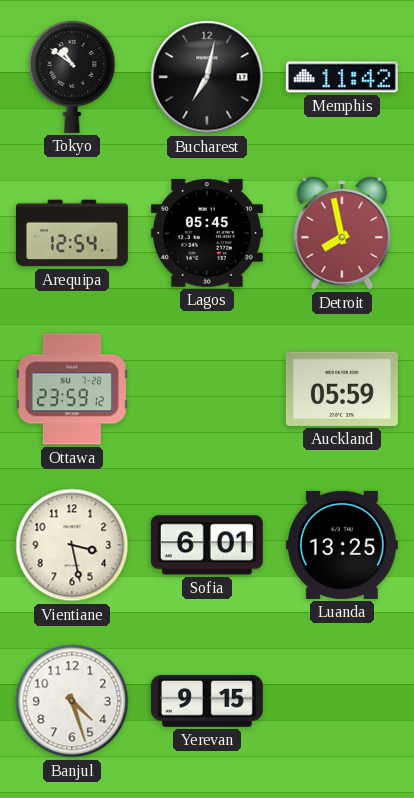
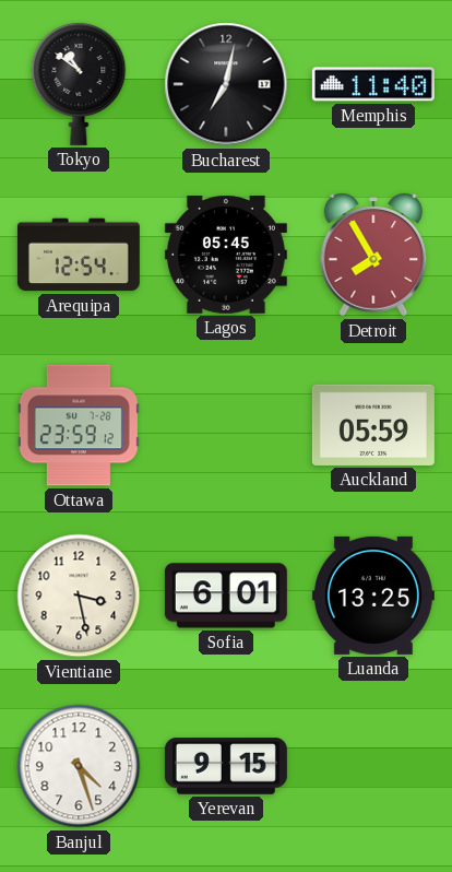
Memphis: 11:42 -> 11:40
Detroit: 7:58 -> 7:55
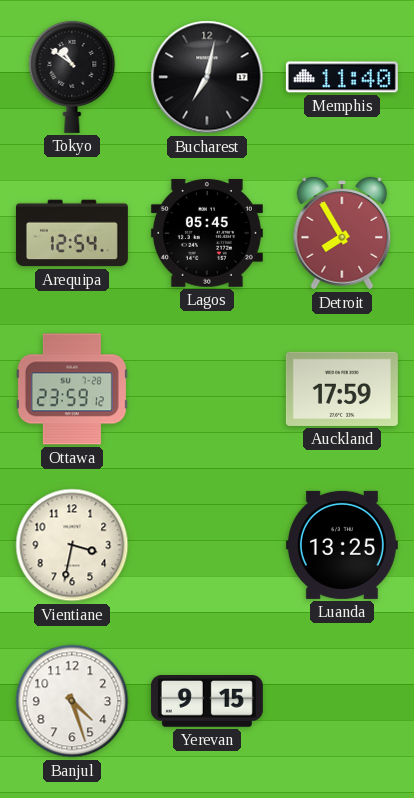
Auckland: 05:59 -> 17:59
Vientiane: 3:28 -> 3:32
Sofia: 6:01 -> none
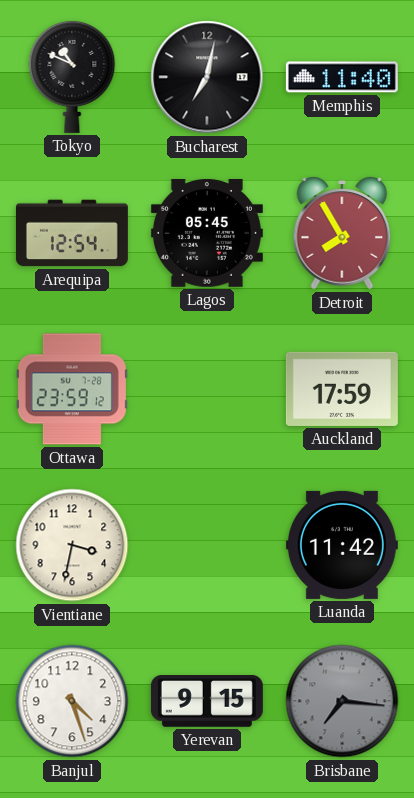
Tokyo: 10:51 -> 10:49
Luanda: 13:25 -> 11:42
Brisbane: none -> 7:16
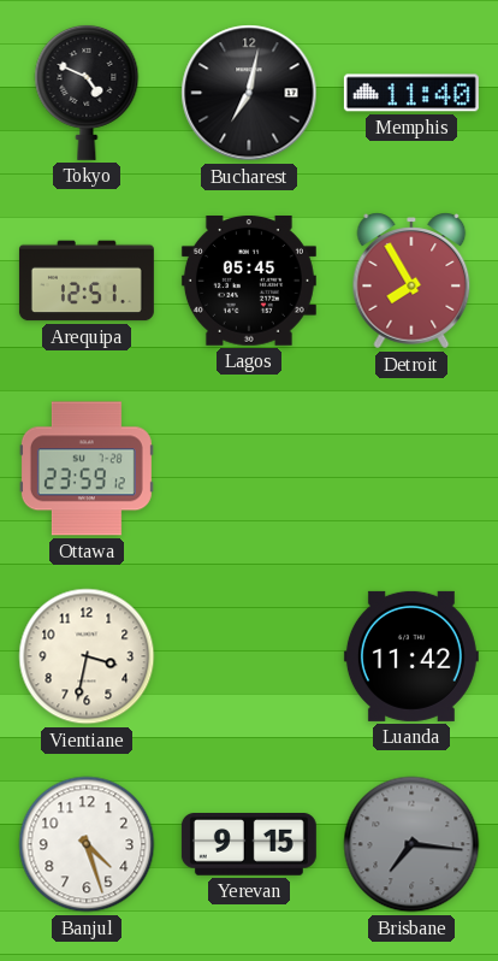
Tokyo: 10:49 -> 4:49
Arequipa: 12:54 -> 12:51
Auckland: 17:59 -> none
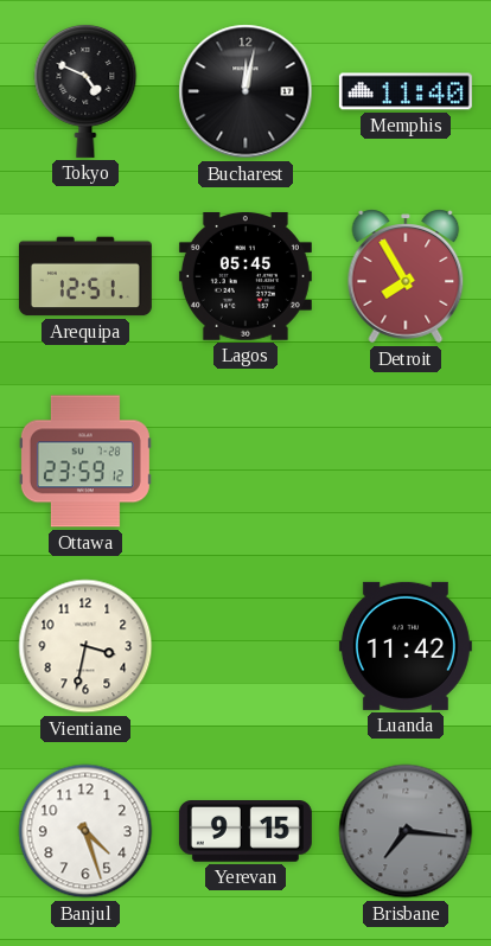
Bucharest: 7:02 -> 12:02
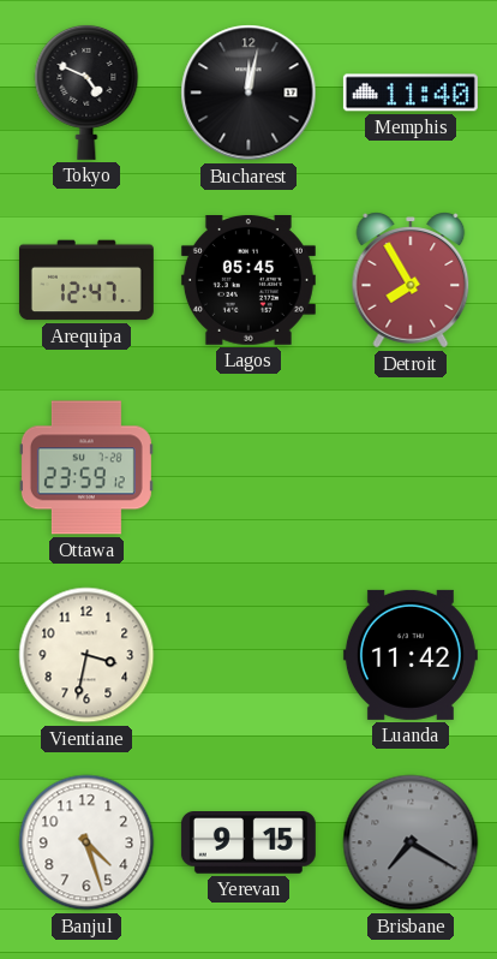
Arequipa: 12:51 -> 12:47
Brisbane: 7:16 -> 7:20
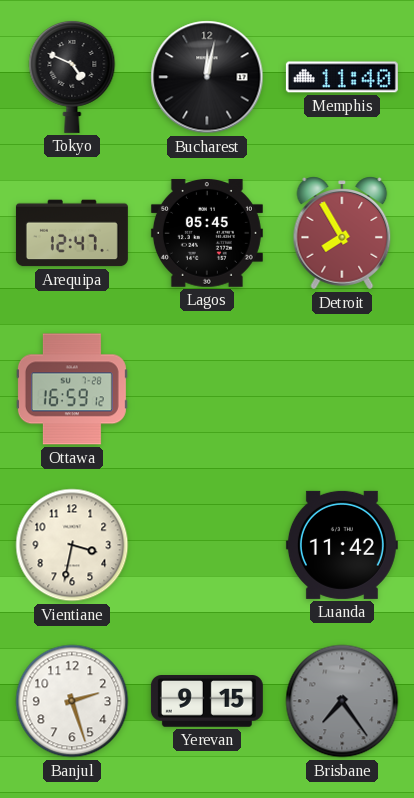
Ottawa: 23:59 -> 16:59
Banjul: 4:27 -> 2:27
Brisbane: 7:20 -> 7:24
